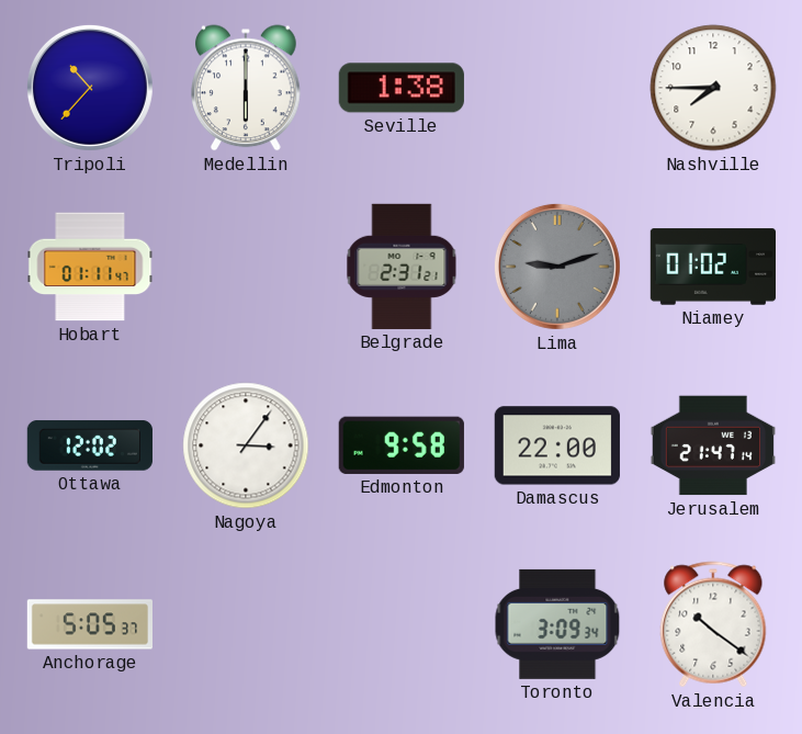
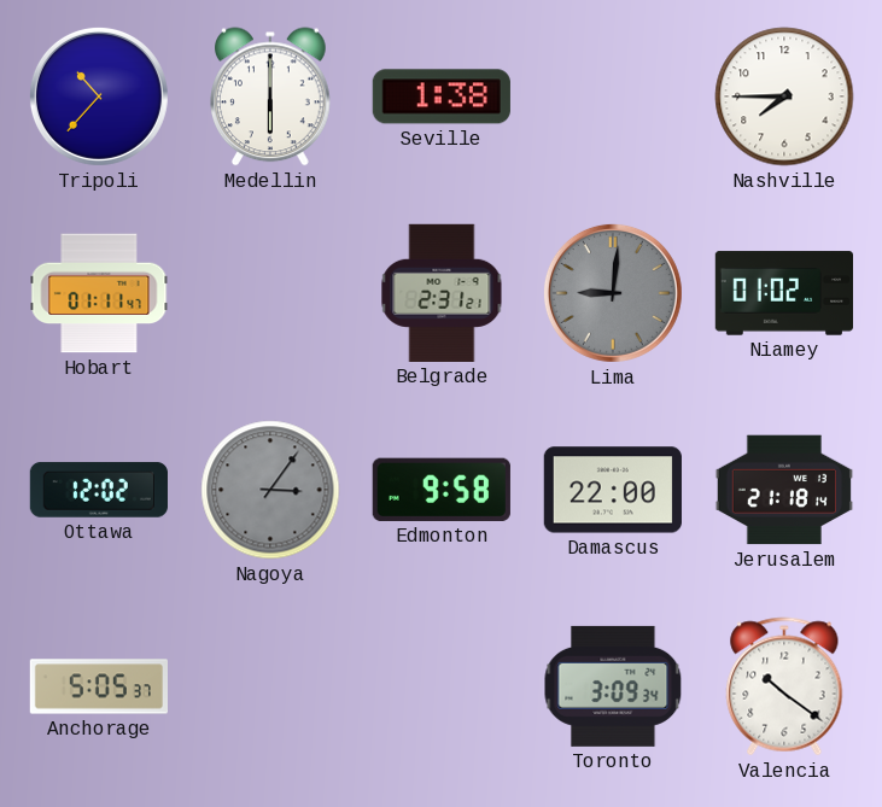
Lima: 9:12 -> 9:01
Nagoya dial: white -> grey
Jerusalem: 21:47 -> 21:18
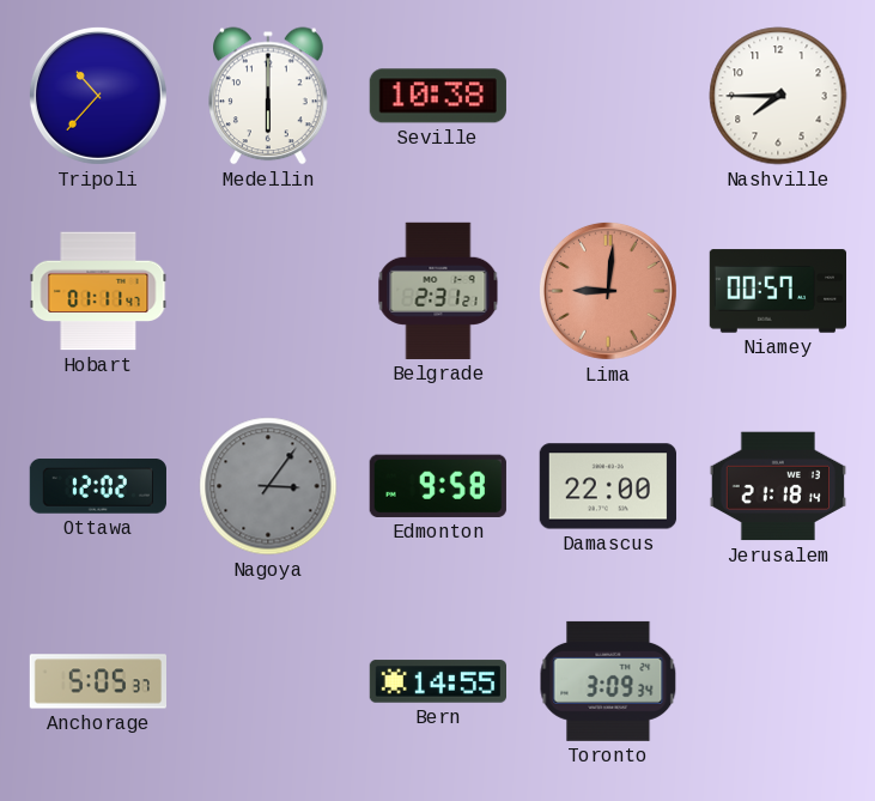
Seville: 1:38 -> 10:38
Lima dial: grey -> salmon
Niamey: 01:02 -> 00:57
Bern: none -> 14:55
Valencia: 10:21 -> none
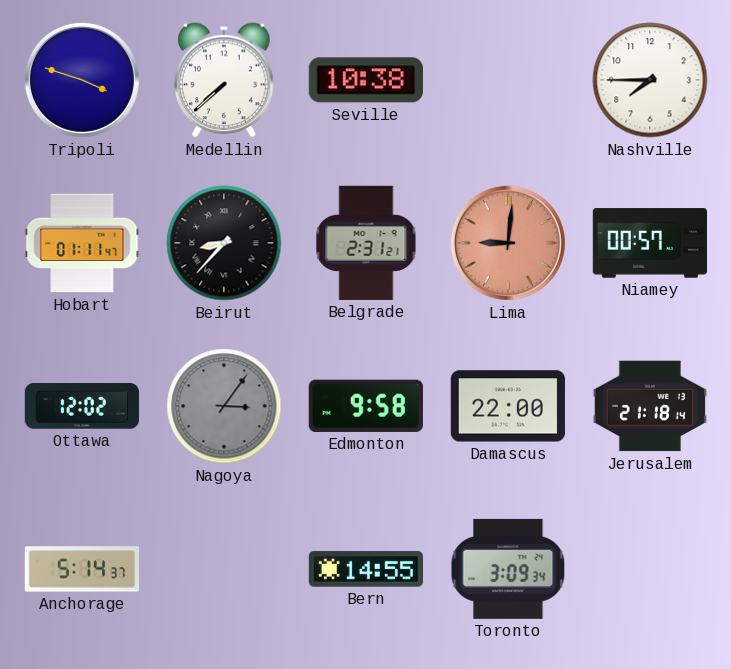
Tripoli: 10:37 -> 3:48
Medellin: 6:00 -> 7:38
Beirut: none -> 8:37
Anchorage: 5:05 -> 5:14
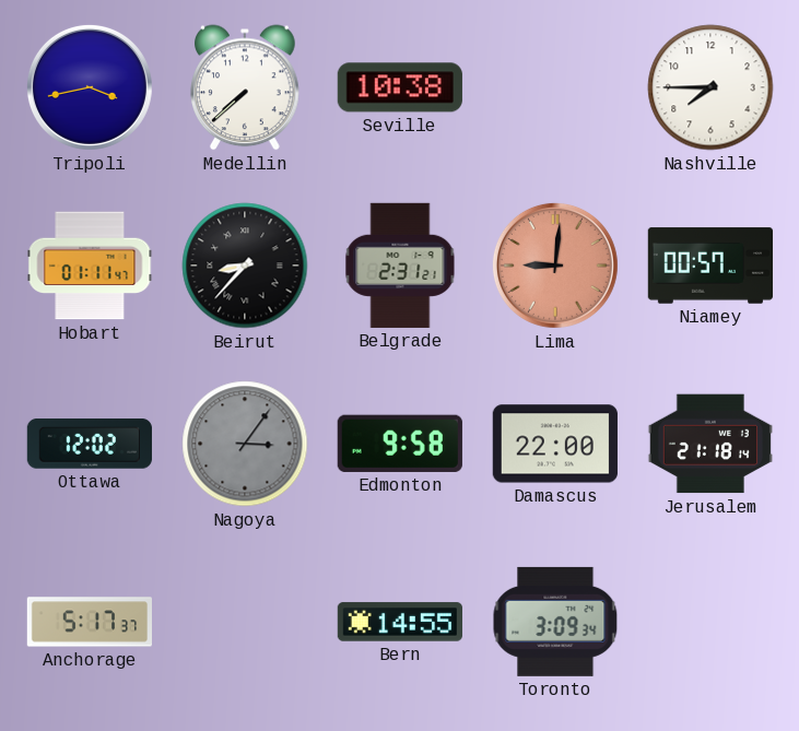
Tripoli: 3:48 -> 3:43
Anchorage: 5:14 -> 5:17
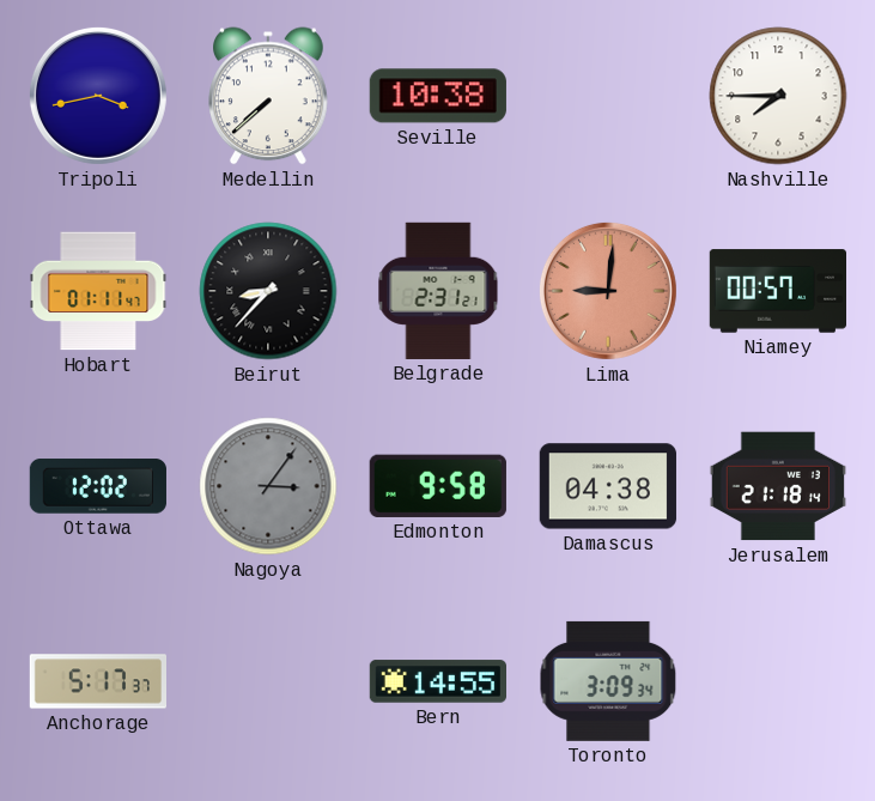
Damascus: 22:00 -> 04:38
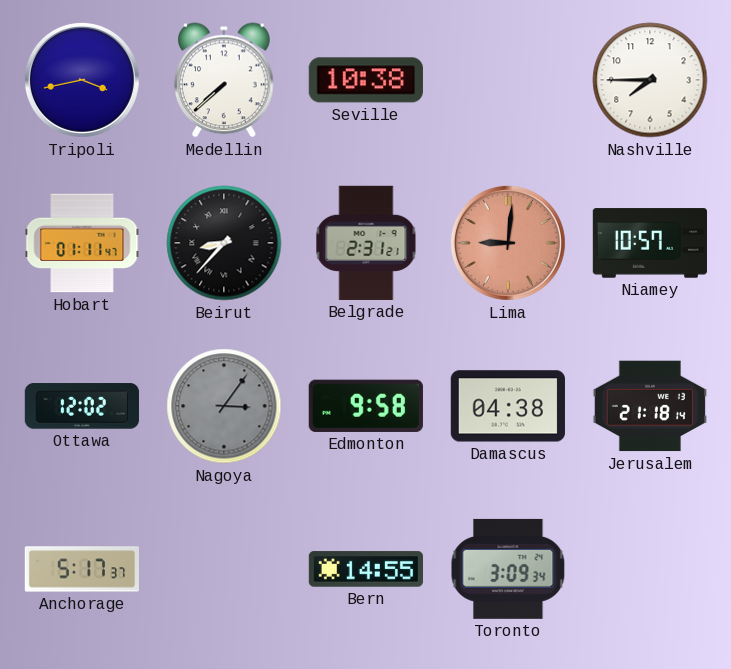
Niamey: 00:57 -> 10:57
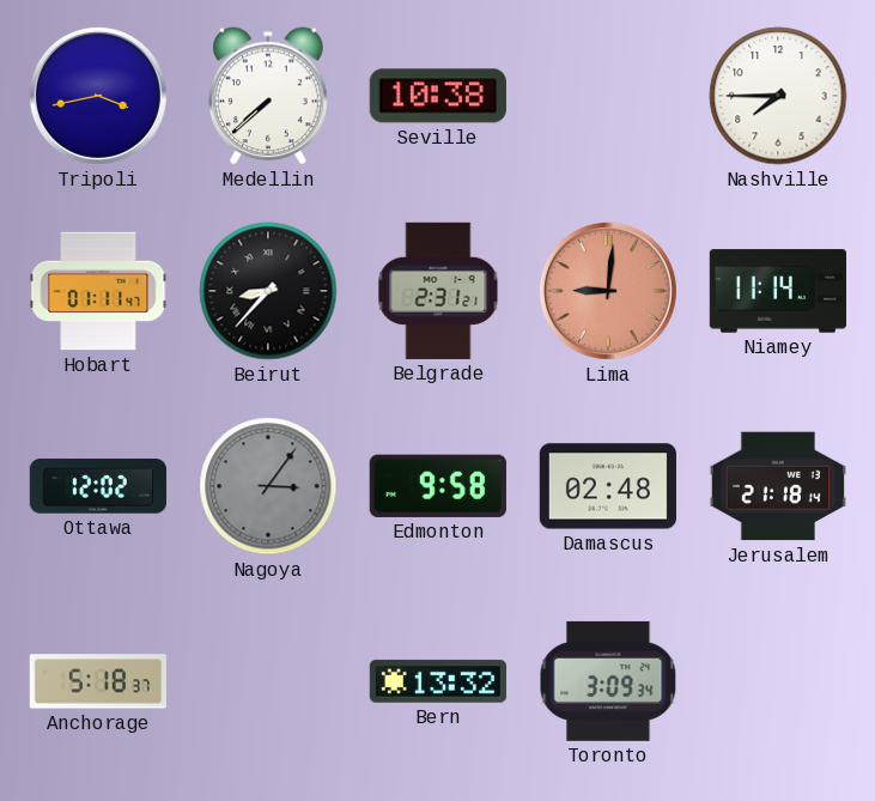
Niamey: 10:57 -> 11:14
Damascus: 04:38 -> 02:48
Anchorage: 5:17 -> 5:18
Bern: 14:55 -> 13:32
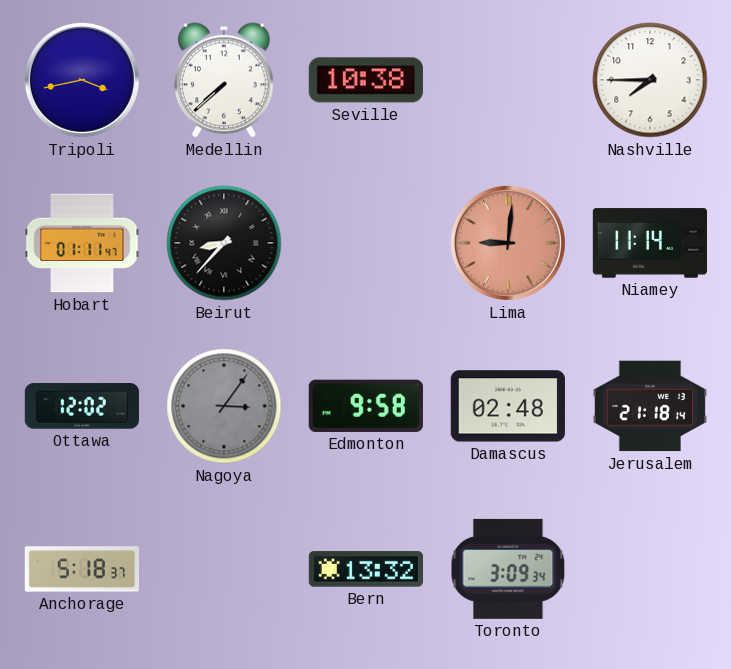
Belgrade: 2:31 -> none
